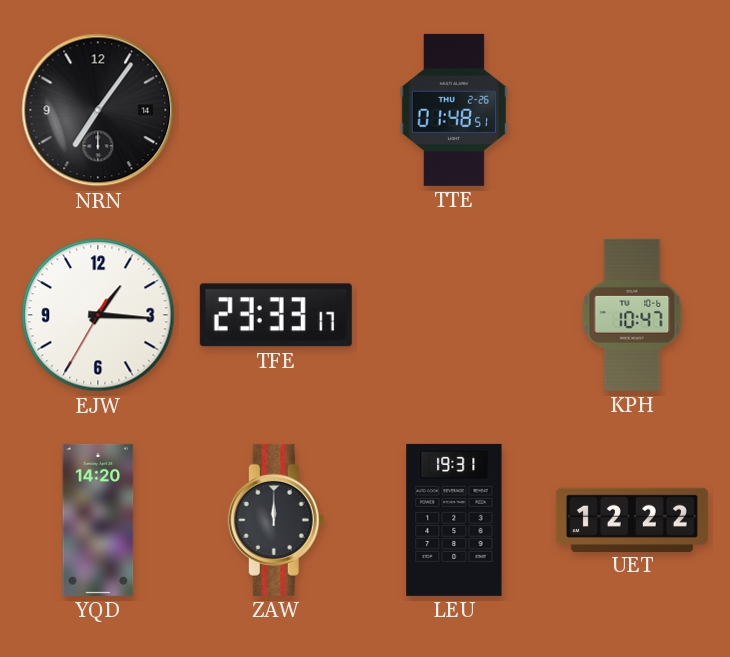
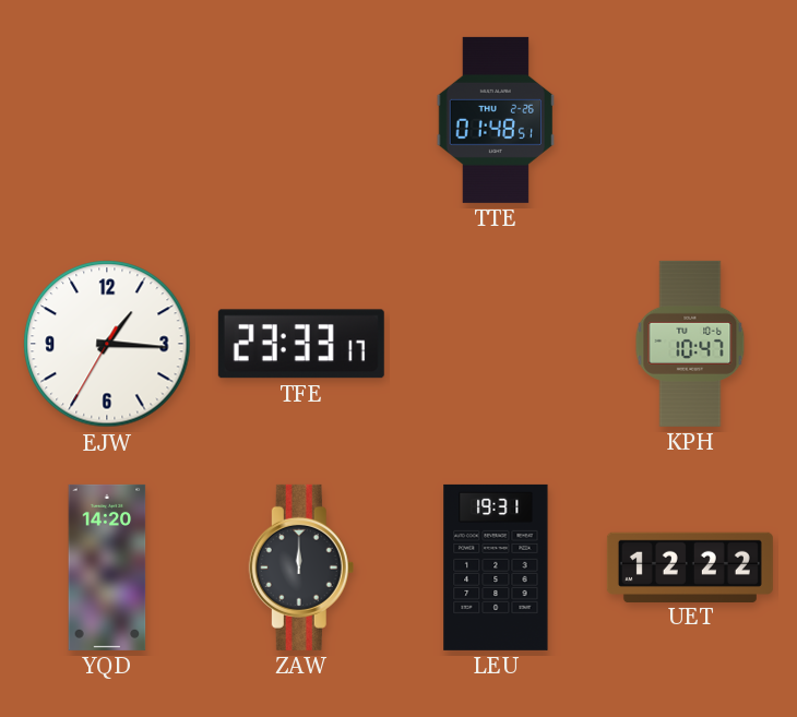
NRN: 7:06 -> none
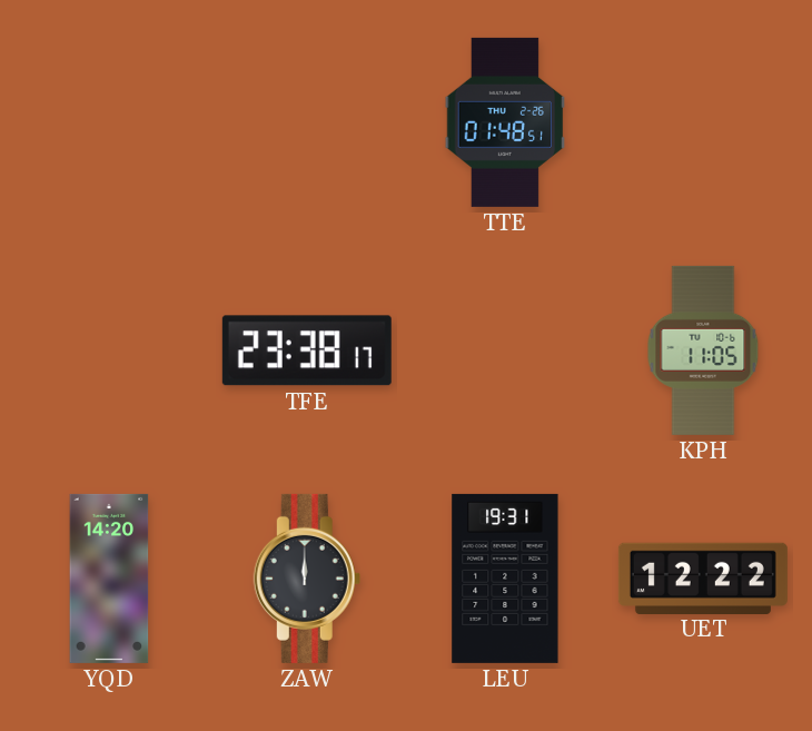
EJW: 1:15 -> none
TFE: 23:33 -> 23:38
KPH: 10:47 -> 11:05
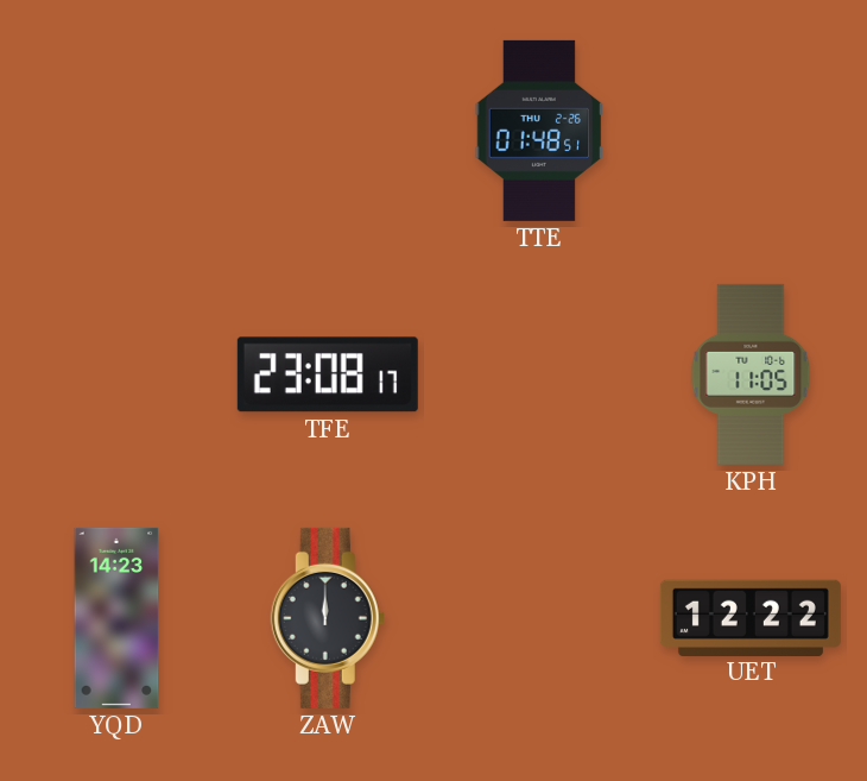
TFE: 23:38 -> 23:08
YQD: 14:20 -> 14:23
LEU: 19:31 -> none
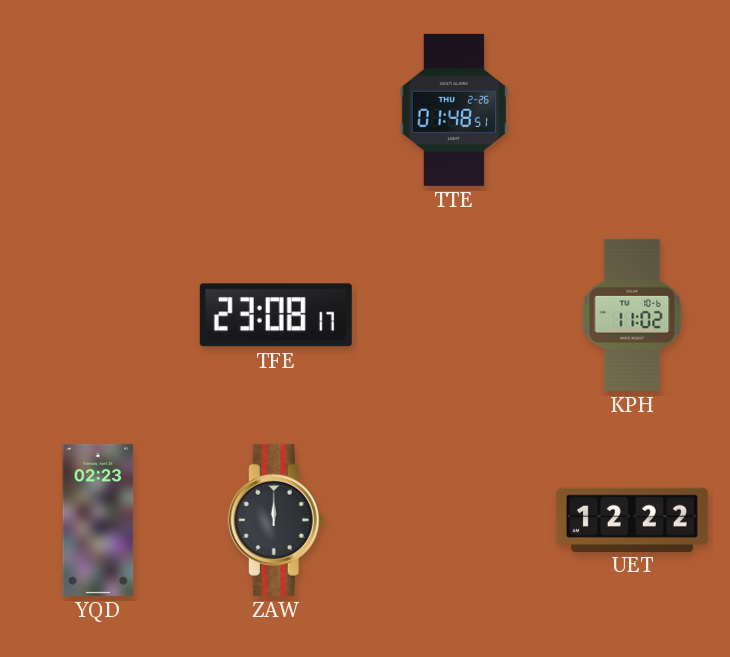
KPH: 11:05 -> 11:02
YQD: 14:23 -> 02:23
